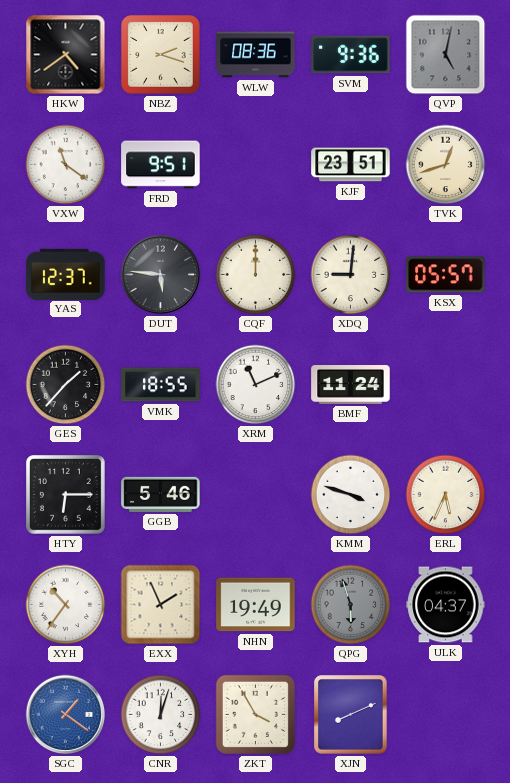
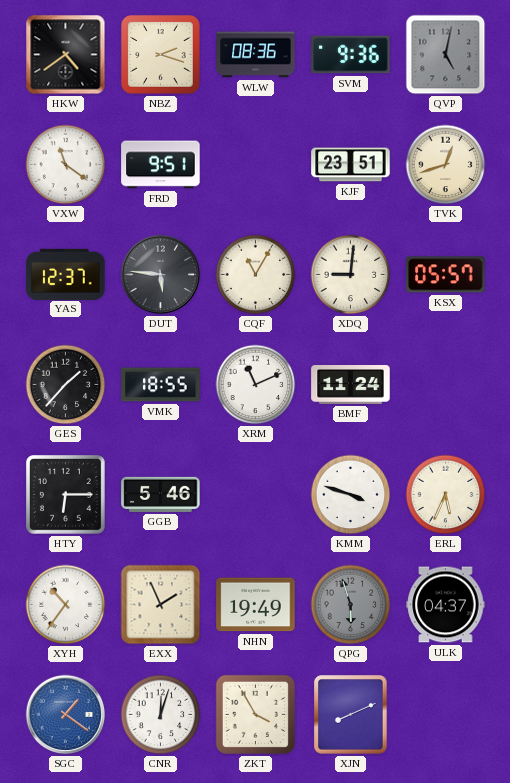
CQF: 12:00 -> 11:05
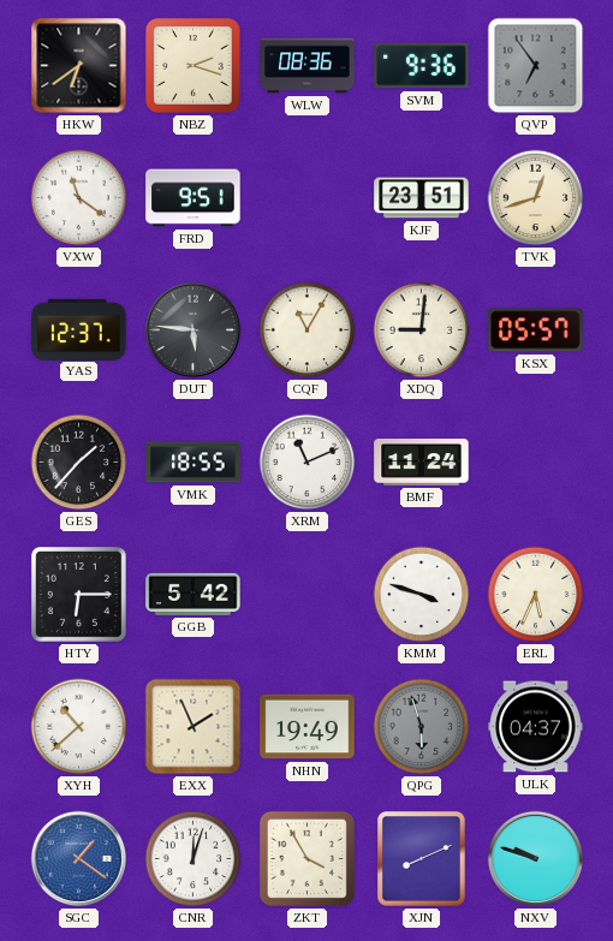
HKW: 4:39 -> 6:39
QVP: 5:02 -> 6:54
GGB: 5:46 -> 5:42
XYH: 10:36 -> 10:38
NXV: none -> 9:48
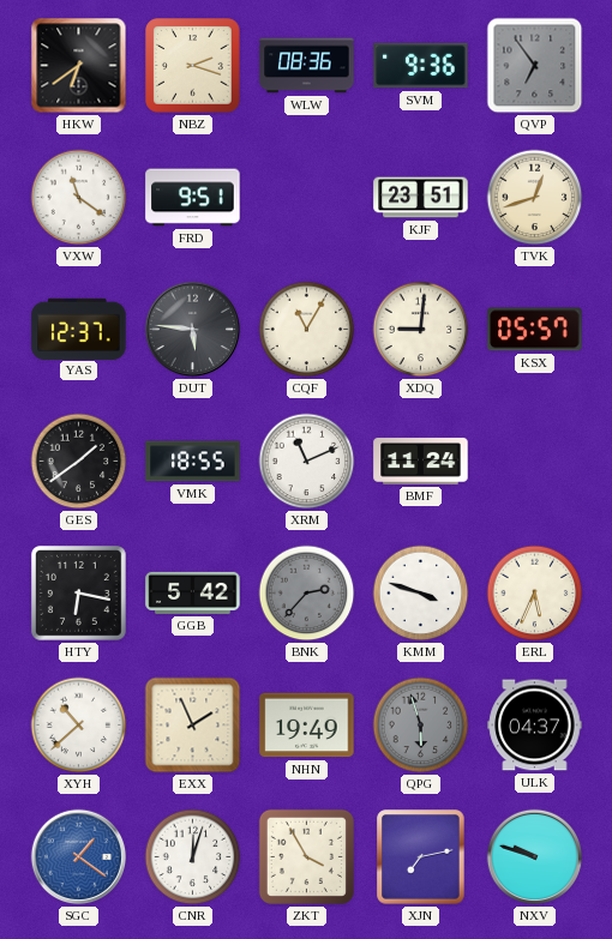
GES: 1:37 -> 1:39
HTY: 6:15 -> 6:17
BNK: none -> 2:37
XJN: 8:11 -> 7:13
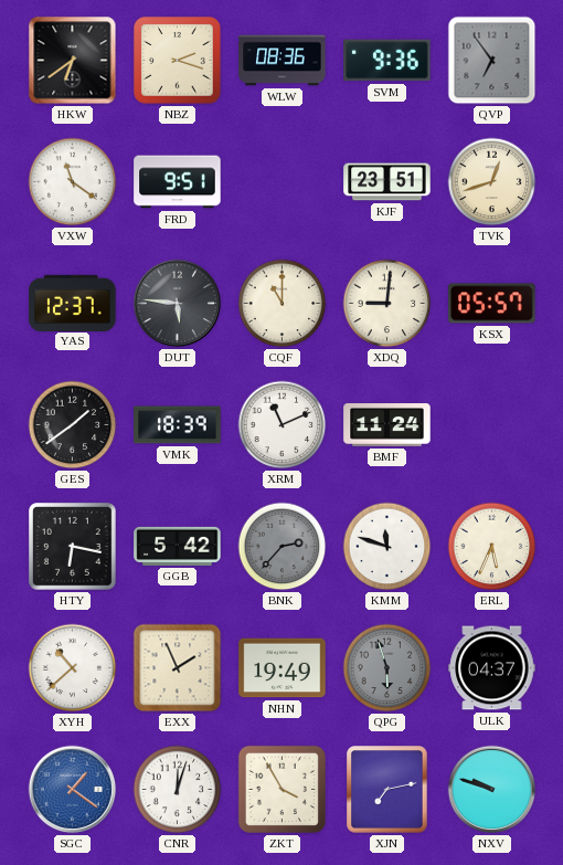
CQF: 11:05 -> 11:00
VMK: 18:55 -> 18:39
KMM: 3:48 -> 11:48
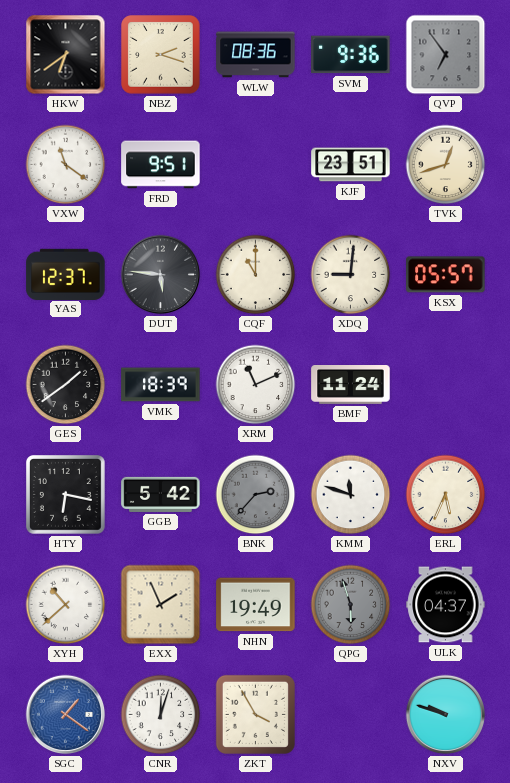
XJN: 7:13 -> none
